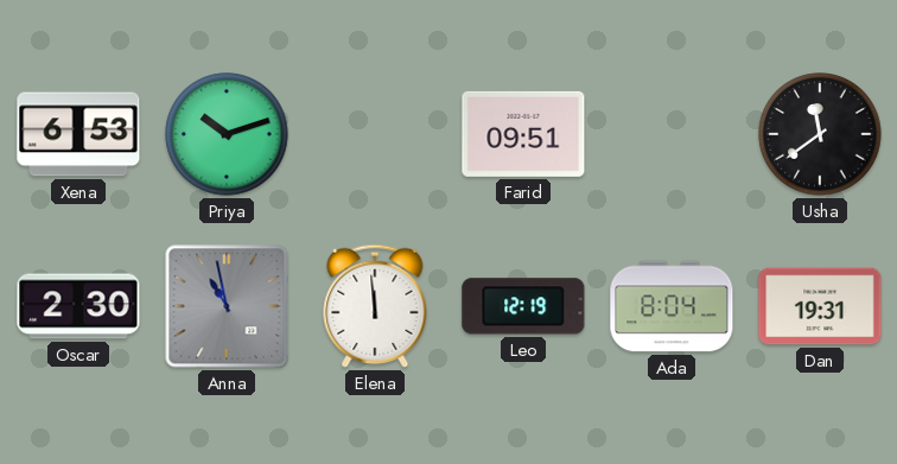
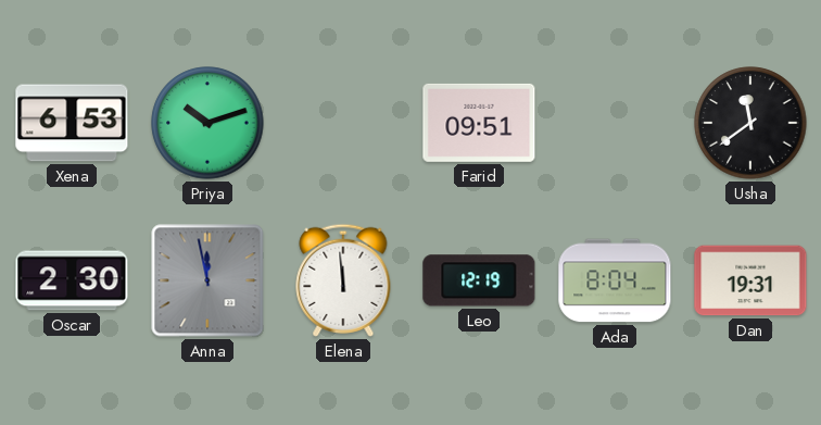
Anna: 10:58 -> 11:58
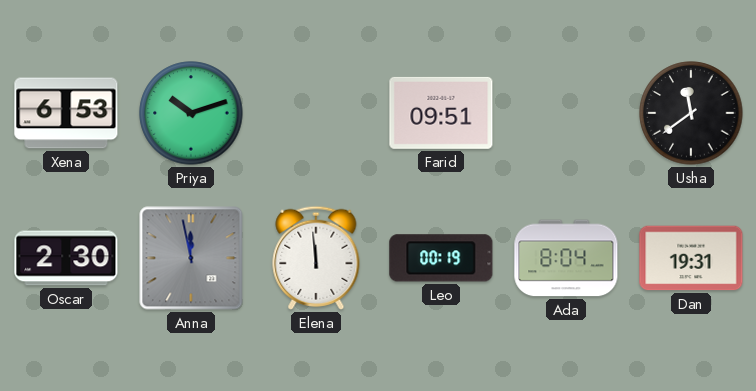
Leo: 12:19 -> 00:19
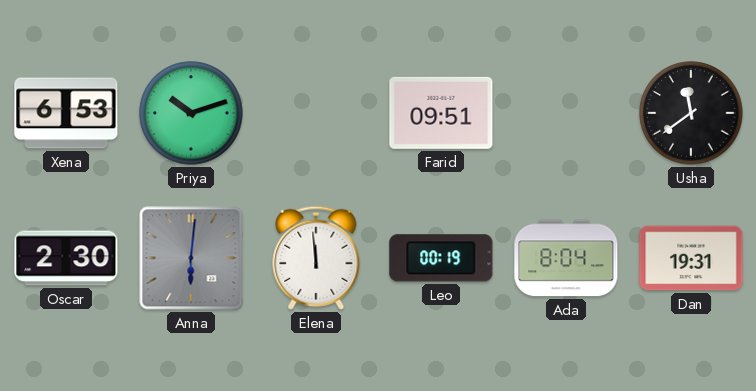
Anna: 11:58 -> 6:01
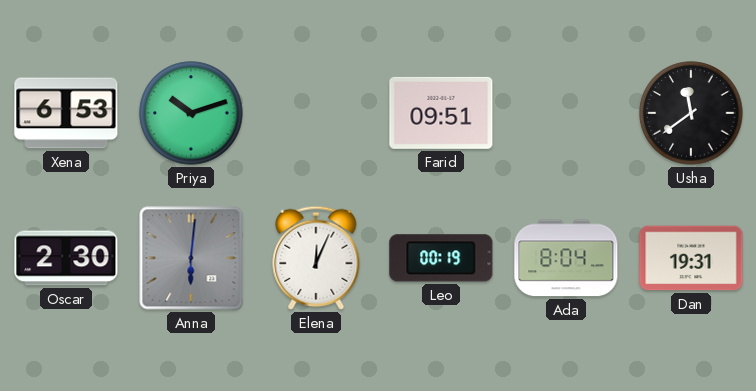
Elena: 11:59 -> 12:04
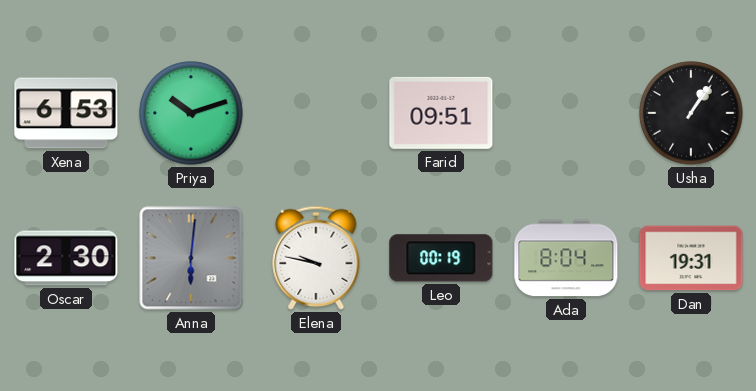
Usha: 11:39 -> 1:06
Elena: 12:04 -> 9:47
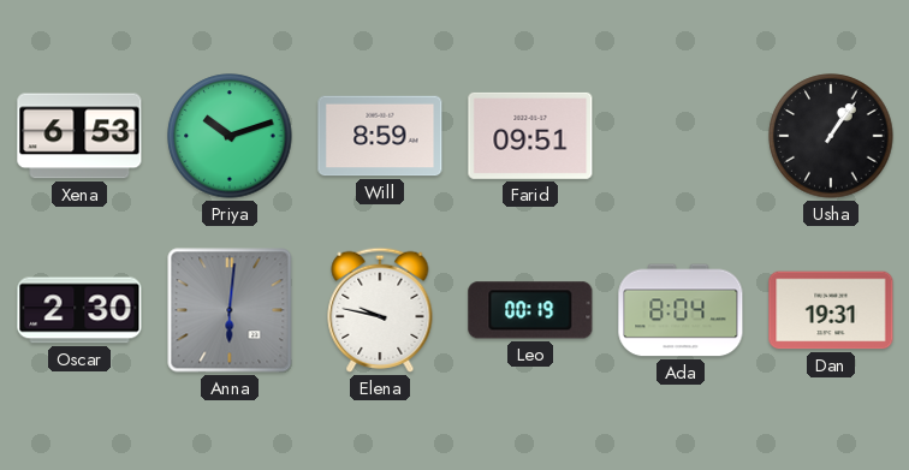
Will: none -> 8:59
